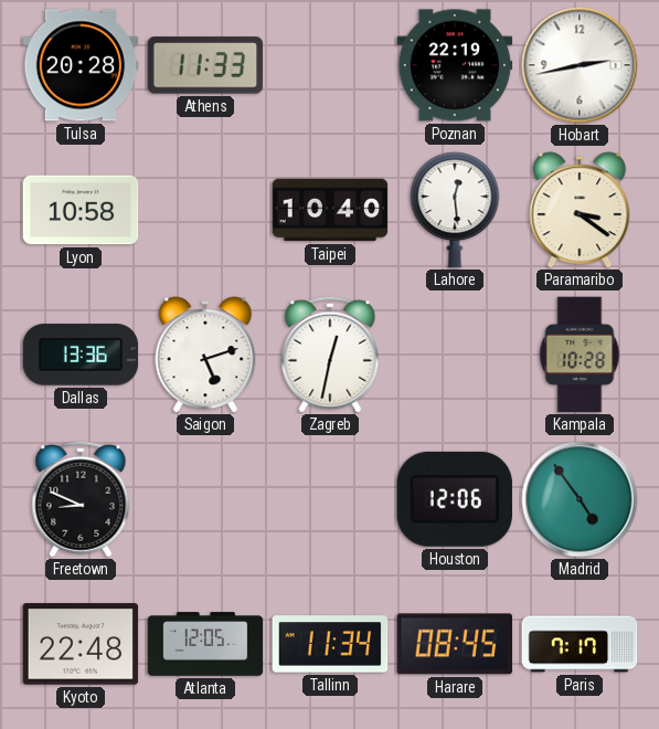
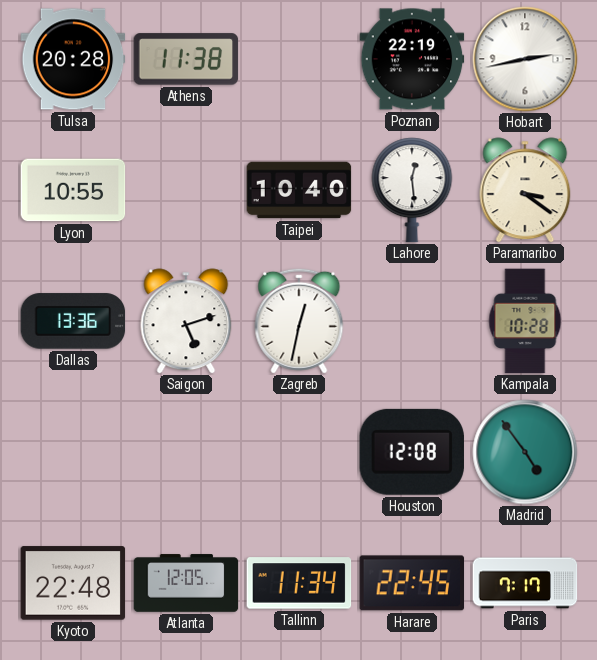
Athens: 11:33 -> 11:38
Lyon: 10:58 -> 10:55
Freetown: 8:49 -> none
Houston: 12:06 -> 12:08
Harare: 08:45 -> 22:45
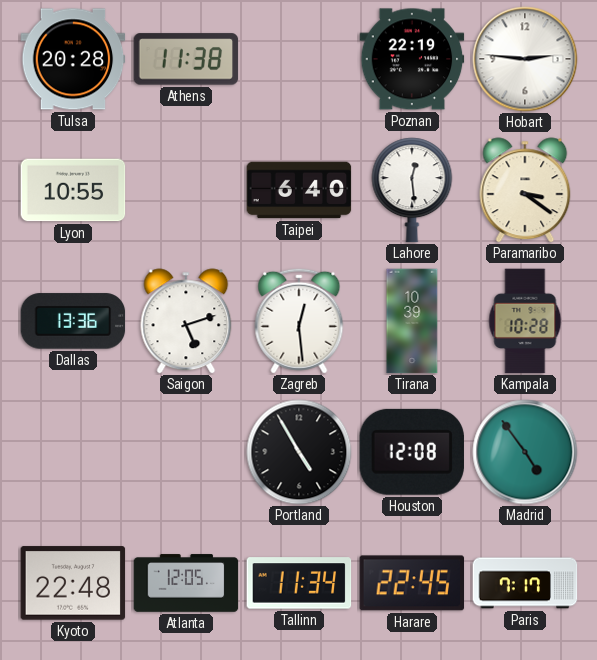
Hobart: 2:43 -> 2:46
Taipei: 10:40 -> 6:40
Zagreb: 12:32 -> 12:29
Tirana: none -> 10:39
Portland: none -> 4:55
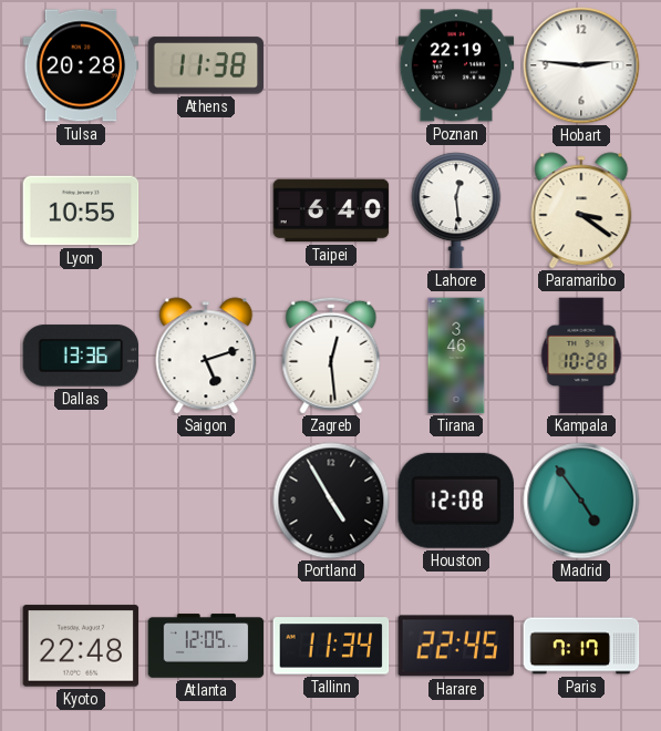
Tirana: 10:39 -> 3:46
